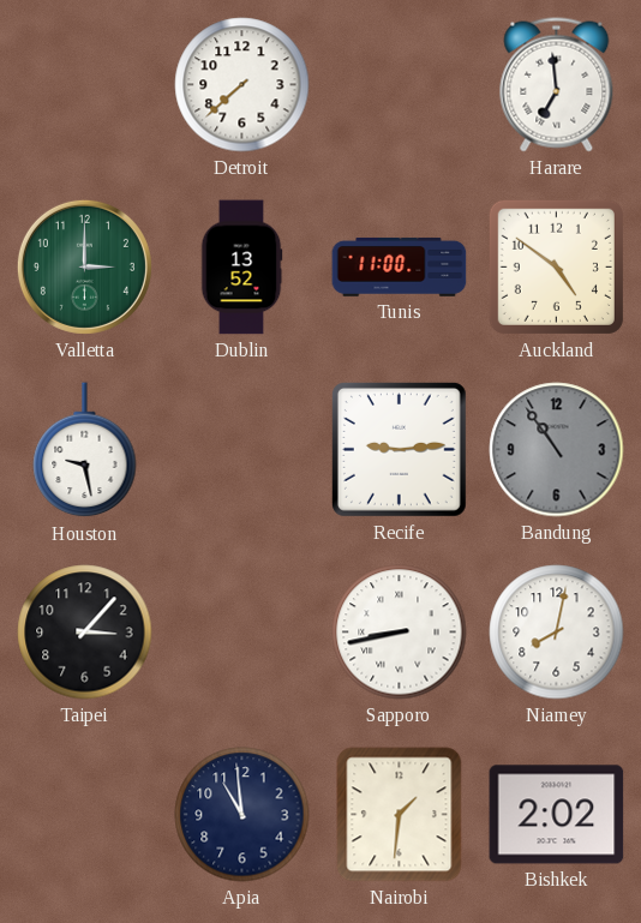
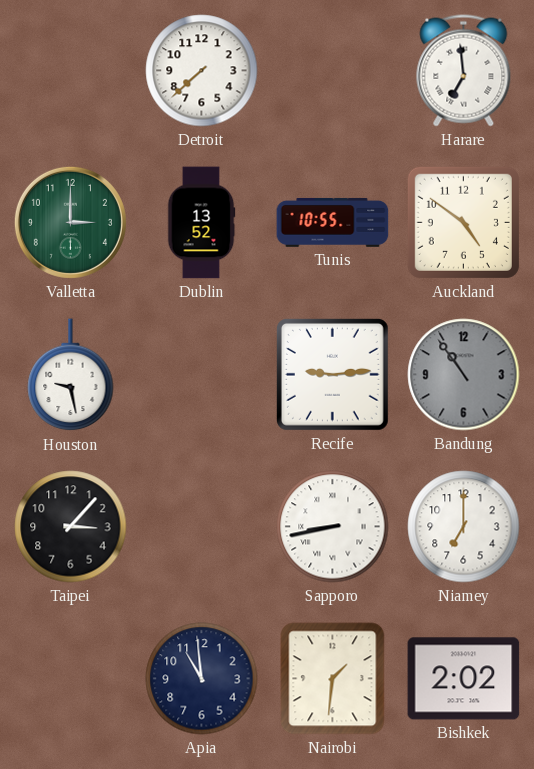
Tunis: 11:00 -> 10:55
Niamey: 8:02 -> 7:00
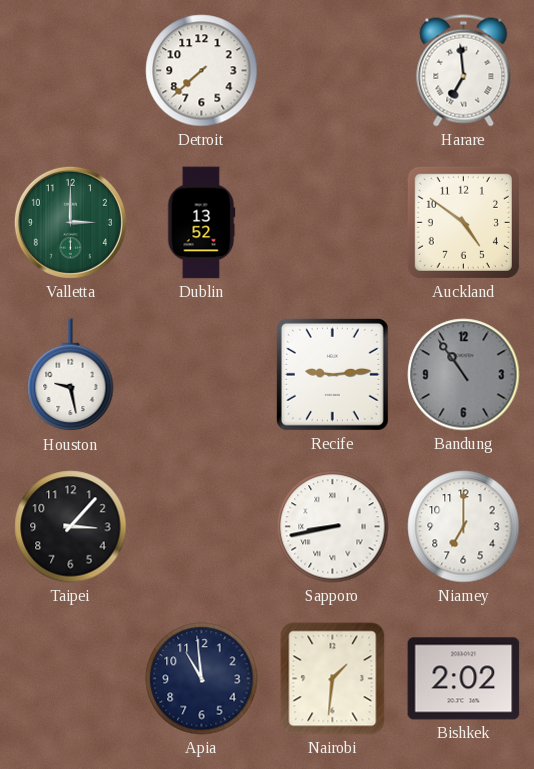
Tunis: 10:55 -> none
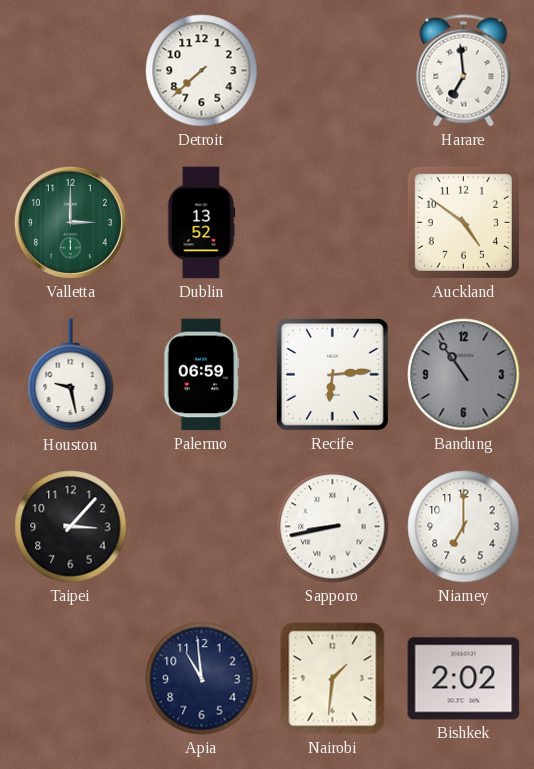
Palermo: none -> 06:59
Recife: 9:14 -> 6:14
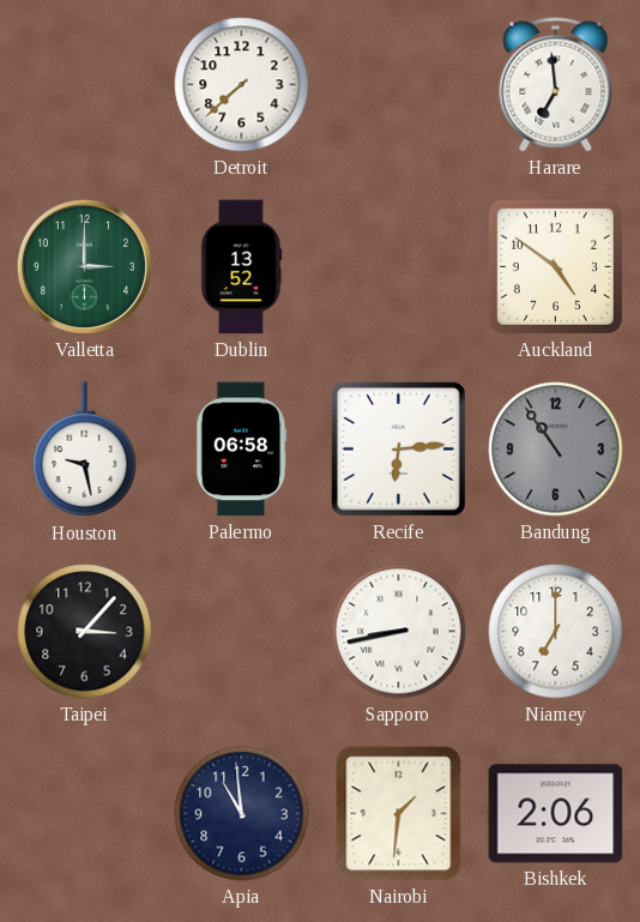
Palermo: 06:59 -> 06:58
Bishkek: 2:02 -> 2:06
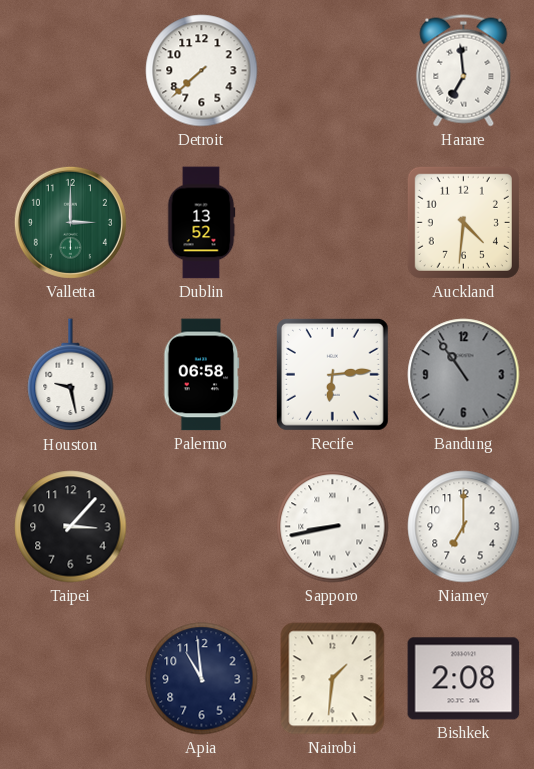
Auckland: 4:51 -> 4:31
Bishkek: 2:06 -> 2:08
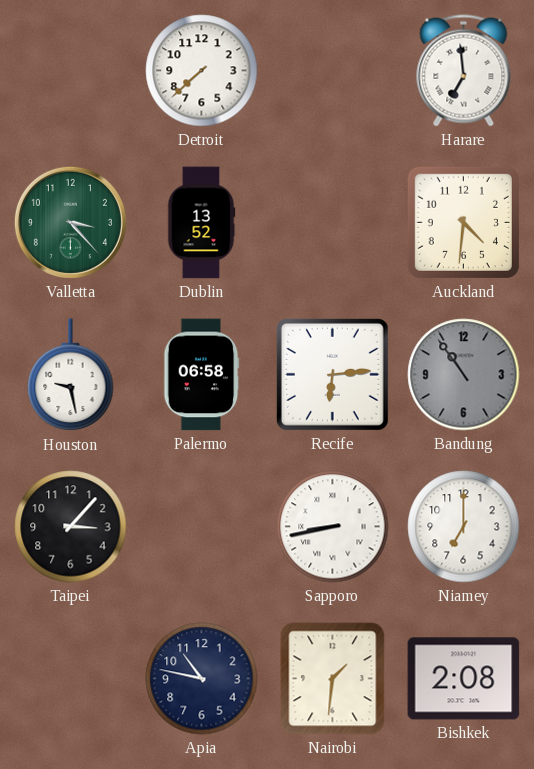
Valletta: 3:00 -> 3:23
Apia: 10:59 -> 10:47
